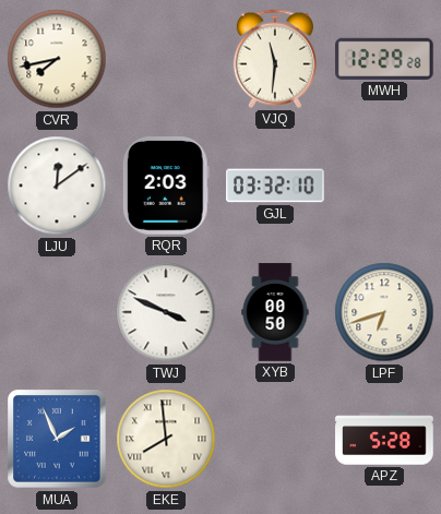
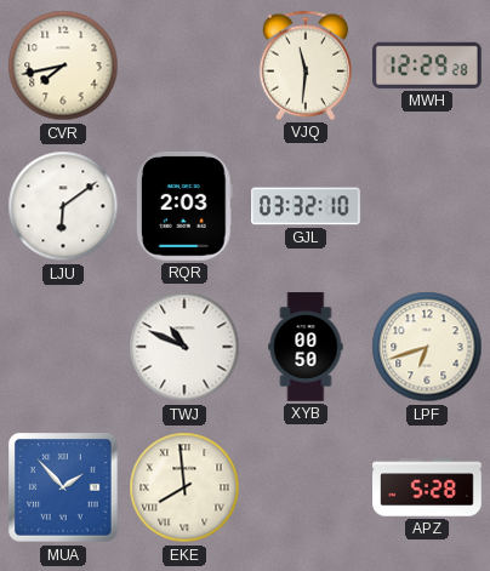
LJU: 12:09 -> 6:09
TWJ: 3:49 -> 10:49
MUA: 1:56 -> 1:53
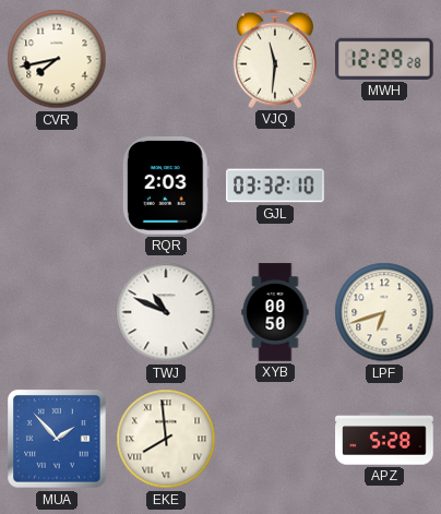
LJU: 6:09 -> none
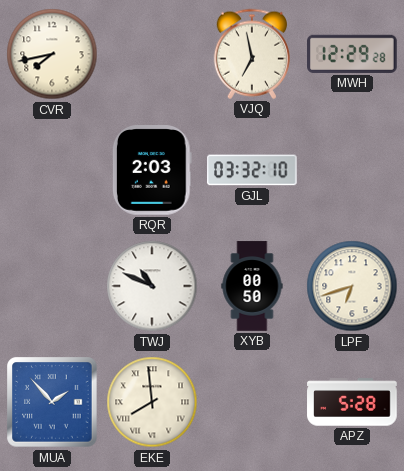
VJQ: 11:31 -> 6:58
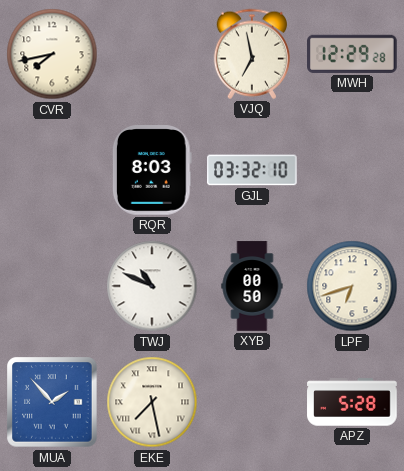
RQR: 2:03 -> 8:03
EKE: 7:59 -> 7:28
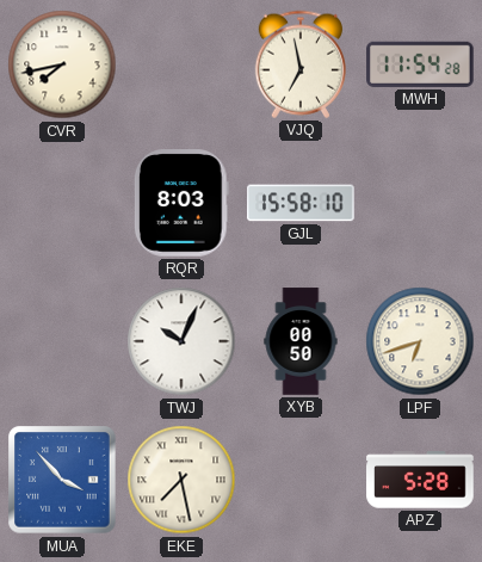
MWH: 12:29 -> 11:54
GJL: 03:32 -> 15:58
TWJ: 10:49 -> 10:04
MUA: 1:53 -> 3:53
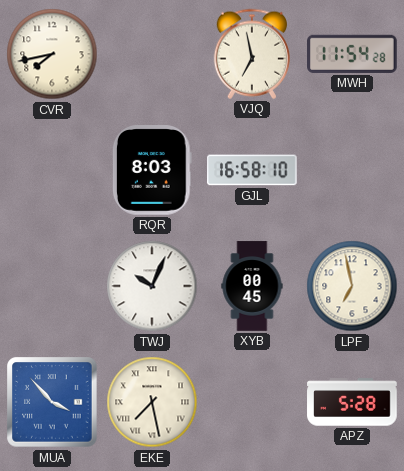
GJL: 15:58 -> 16:58
XYB: 00:50 -> 00:45
LPF: 6:42 -> 6:58
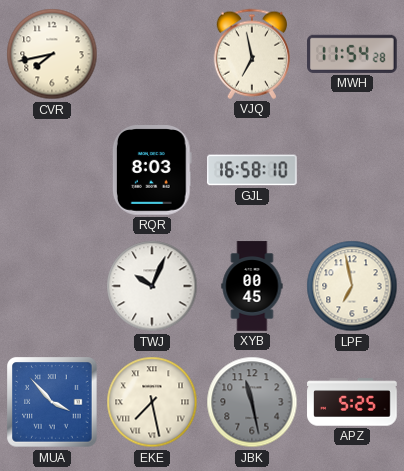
JBK: none -> 11:28
APZ: 5:28 -> 5:25
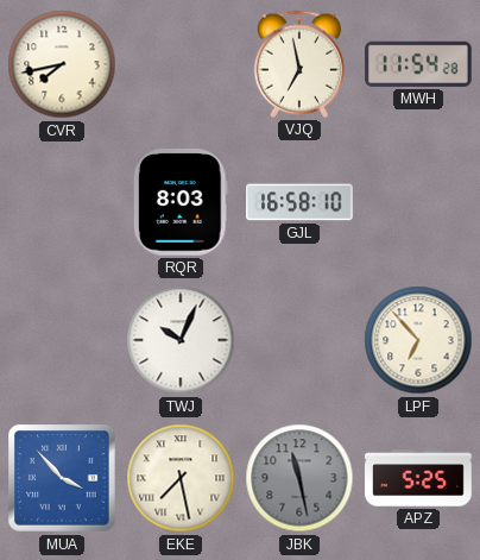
XYB: 00:45 -> none
LPF: 6:58 -> 6:53
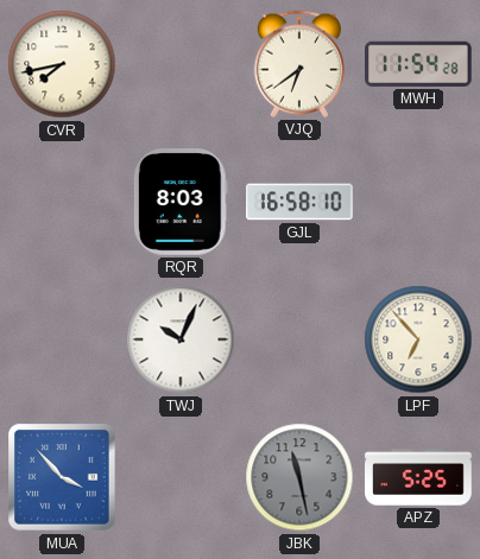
VJQ: 6:58 -> 6:39
EKE: 7:28 -> none
